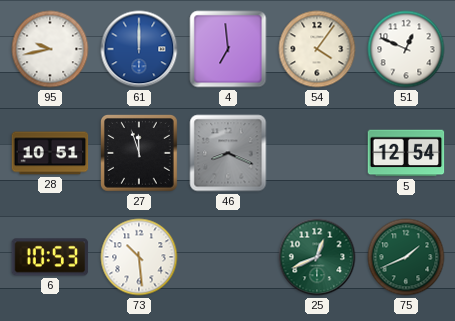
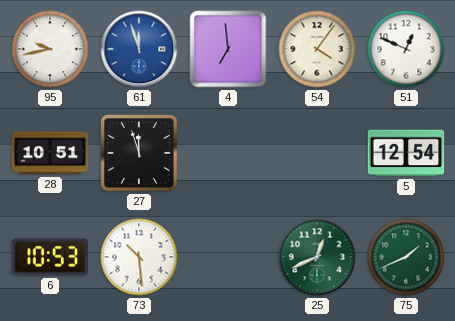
61: 12:00 -> 11:57
46: 8:19 -> none
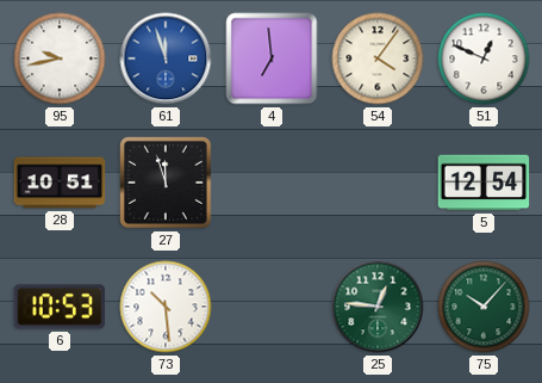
25: 12:41 -> 12:46
75: 1:41 -> 10:07
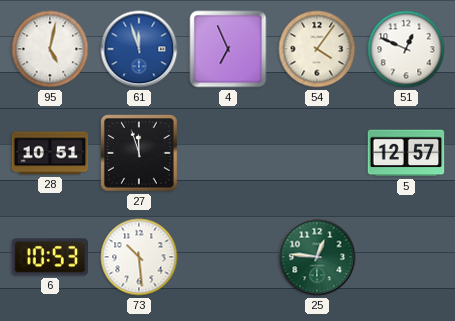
95: 9:43 -> 5:02
4: 6:59 -> 6:56
5: 12:54 -> 12:57
75: 10:07 -> none
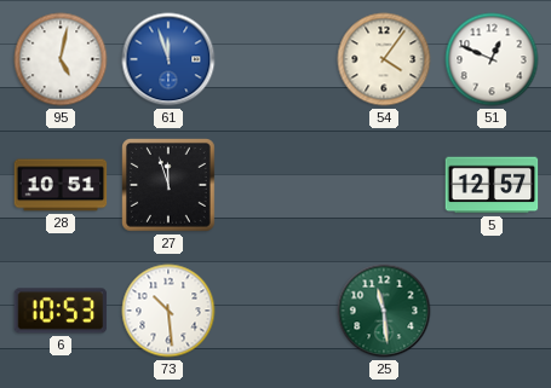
4: 6:56 -> none
25: 12:46 -> 11:29
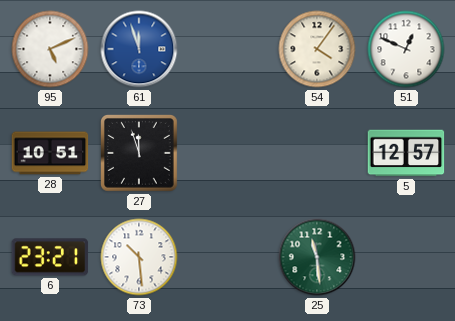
95: 5:02 -> 5:11
6: 10:53 -> 23:21
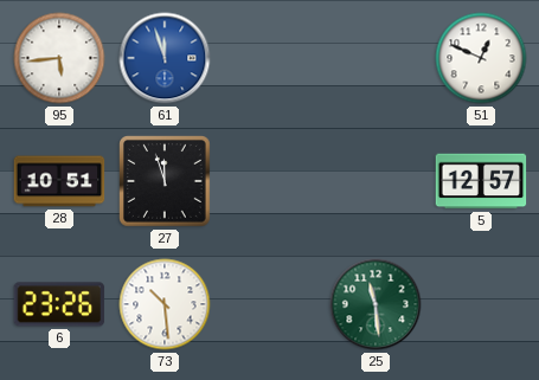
95: 5:11 -> 5:44
54: 4:06 -> none
6: 23:21 -> 23:26
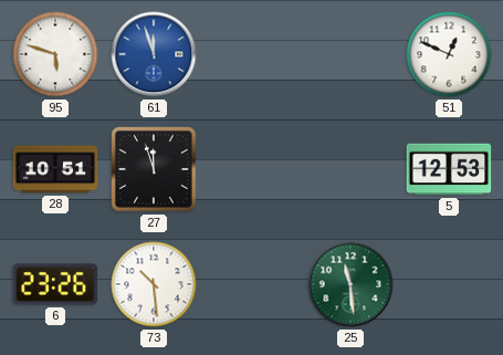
95: 5:44 -> 5:48
5: 12:57 -> 12:53
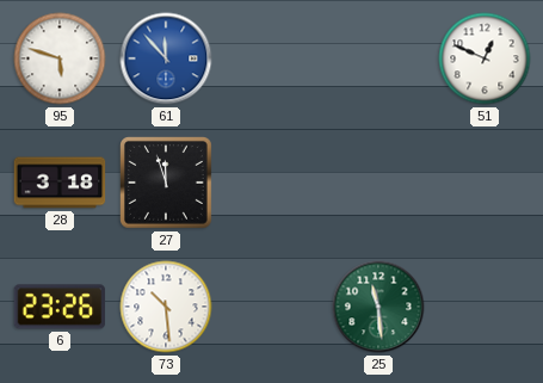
61: 11:57 -> 11:53
28: 10:51 -> 3:18
5: 12:53 -> none
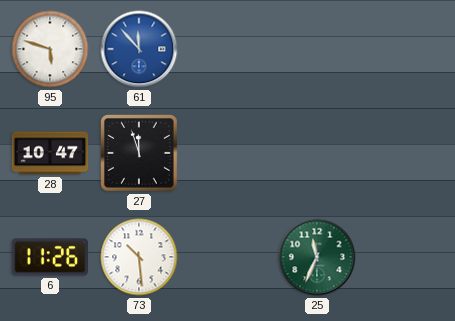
51: 12:49 -> none
28: 3:18 -> 10:47
6: 23:26 -> 11:26
25: 11:29 -> 11:34
